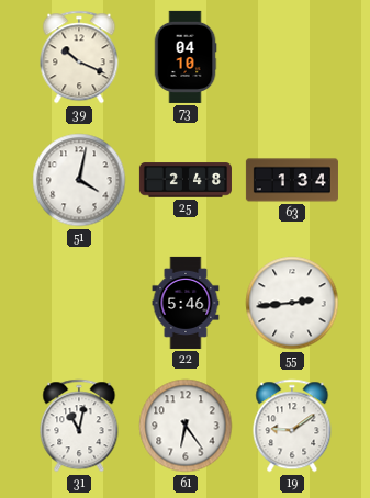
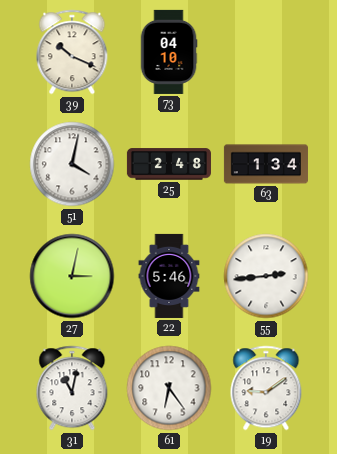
27: none -> 3:02
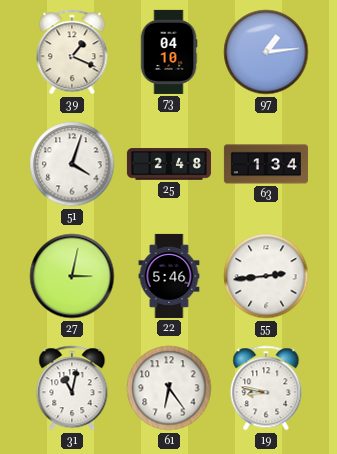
39: 10:19 -> 1:19
97: none -> 1:14
51: 4:02 -> 4:03
19: 9:09 -> 8:47
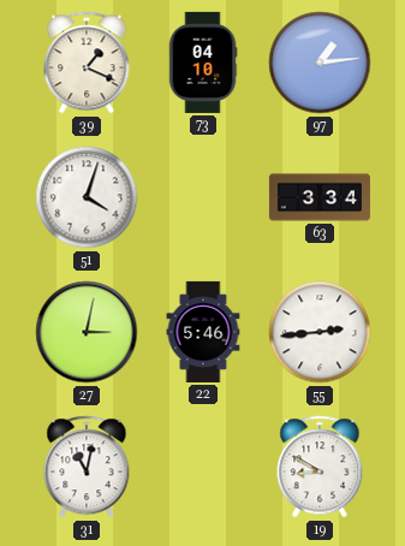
25: 2:48 -> none
63: 1:34 -> 3:34
61: 6:24 -> none
19: 8:47 -> 8:50
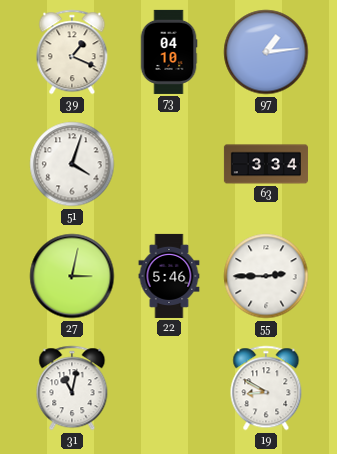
55: 2:44 -> 2:45
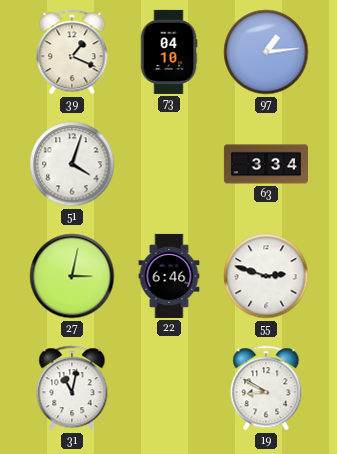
22: 5:46 -> 6:46
55: 2:45 -> 2:48
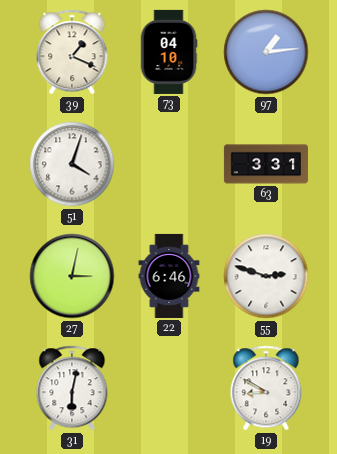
63: 3:34 -> 3:31
31: 11:02 -> 6:02
